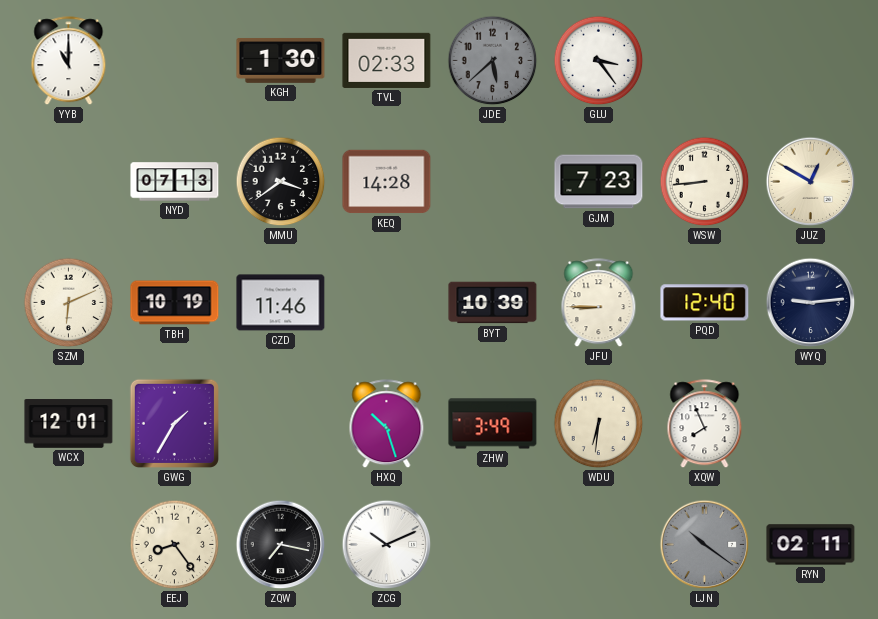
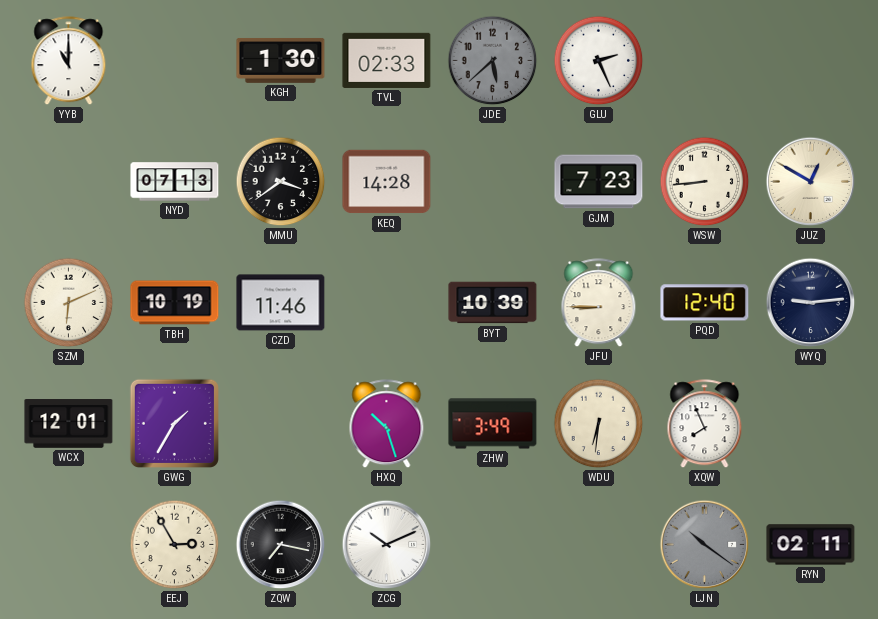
GLU: 3:24 -> 2:26
EEJ: 8:24 -> 2:55
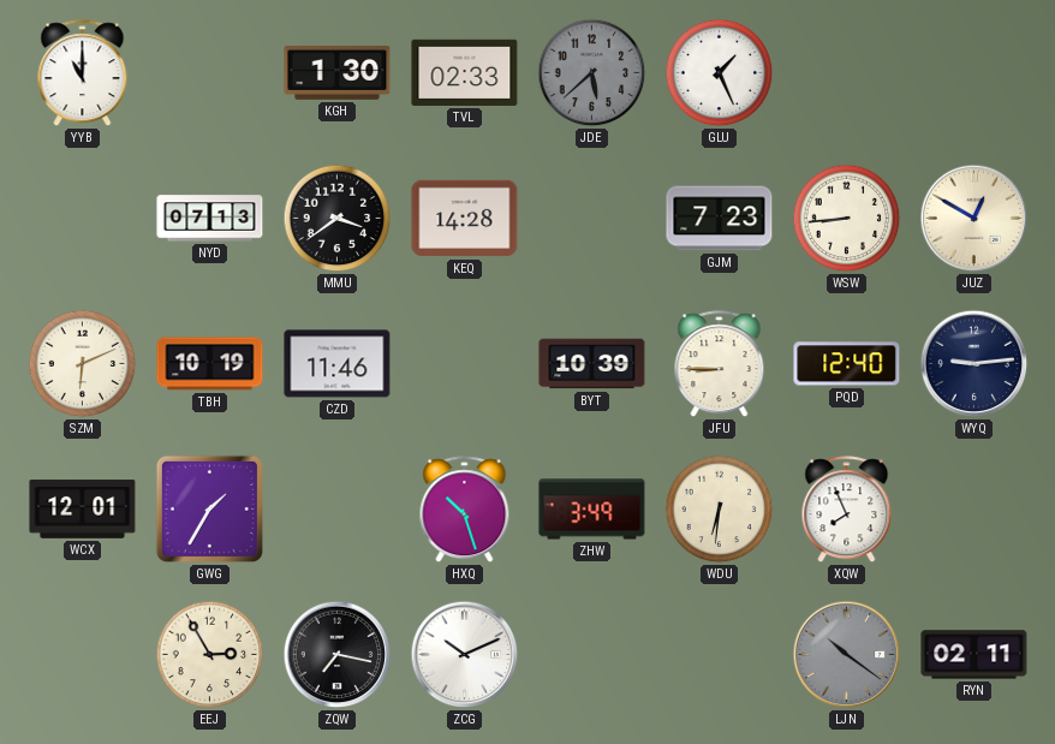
GLU: 2:26 -> 1:26
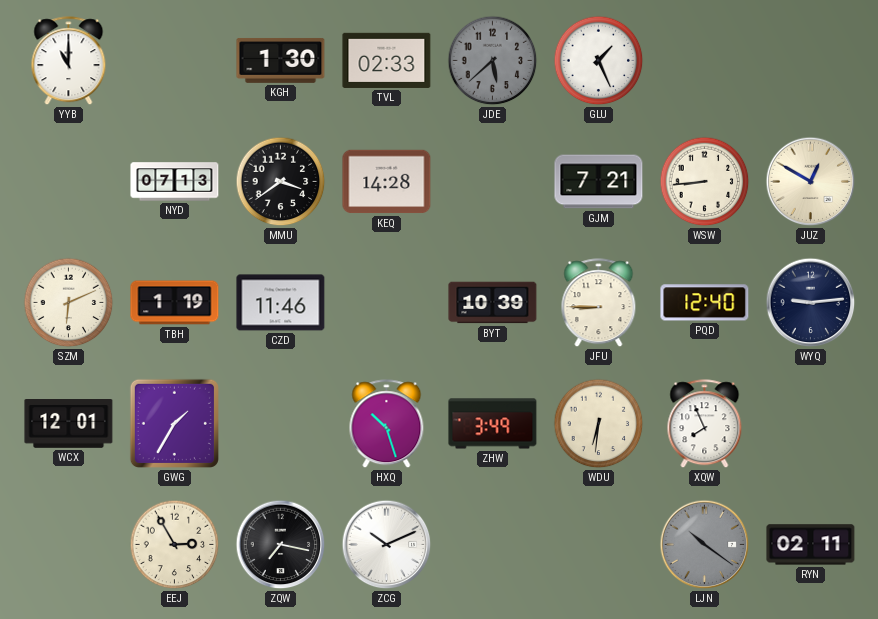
GJM: 7:23 -> 7:21
TBH: 10:19 -> 1:19
